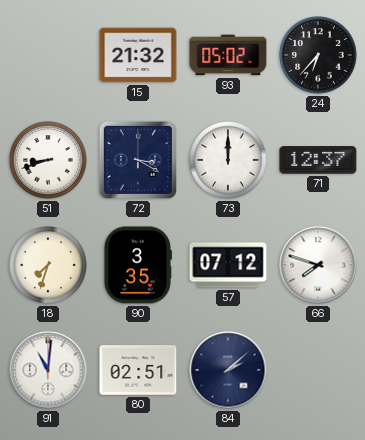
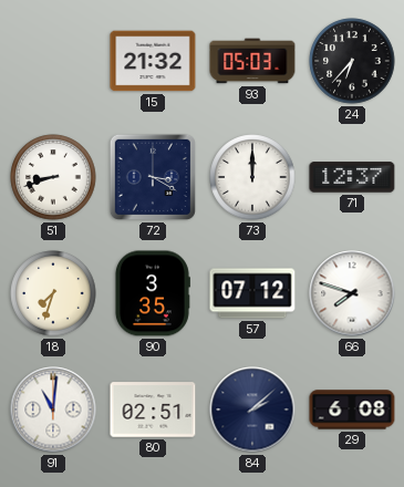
93: 05:02 -> 05:03
29: none -> 6:08
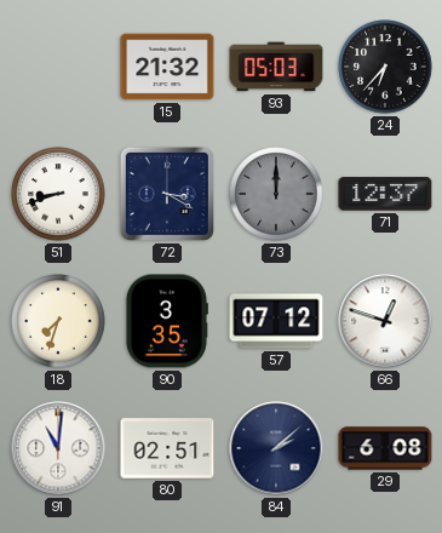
73 dial: white -> grey
66: 7:48 -> 12:48
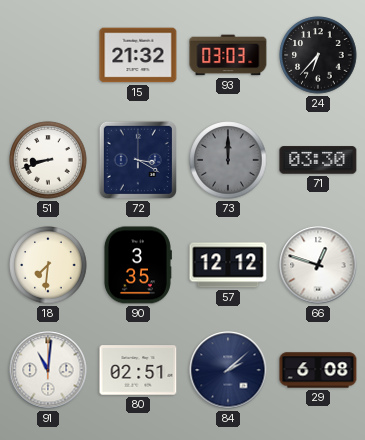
93: 05:03 -> 03:03
71: 12:37 -> 03:30
18: 7:33 -> 7:31
57: 07:12 -> 12:12
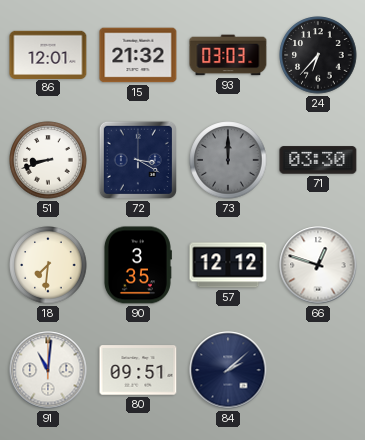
86: none -> 12:01
80: 02:51 -> 09:51
29: 6:08 -> none
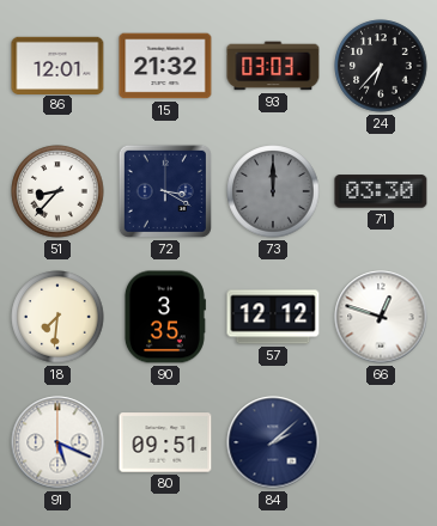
51: 8:42 -> 8:37
91: 11:01 -> 5:19
